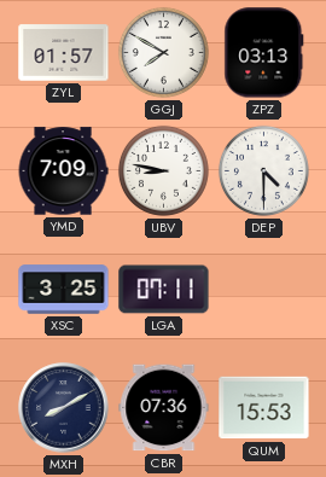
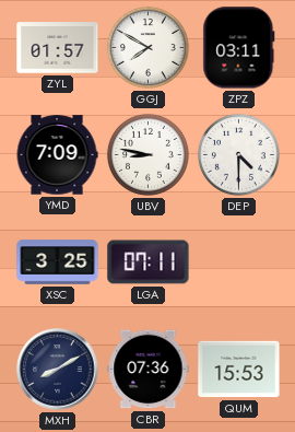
ZPZ: 03:13 -> 03:11
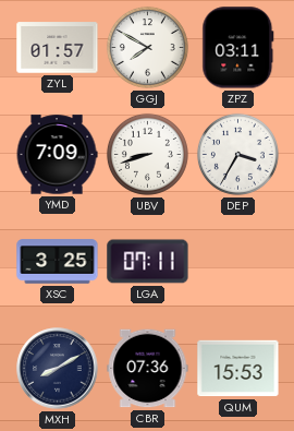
UBV: 8:47 -> 8:42
DEP: 4:30 -> 3:35
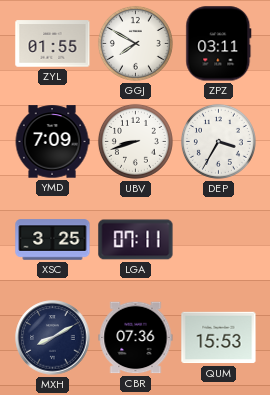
ZYL: 01:57 -> 01:55
